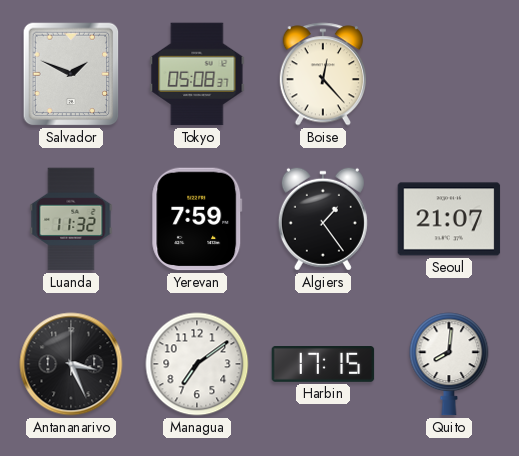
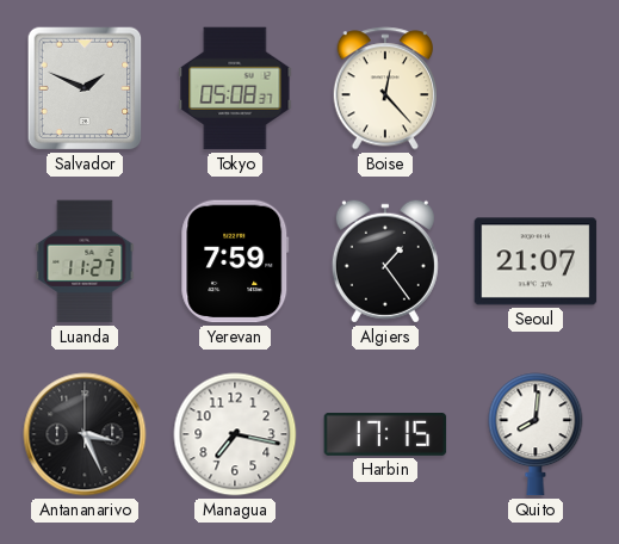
Luanda: 11:32 -> 11:27
Managua: 7:09 -> 7:17
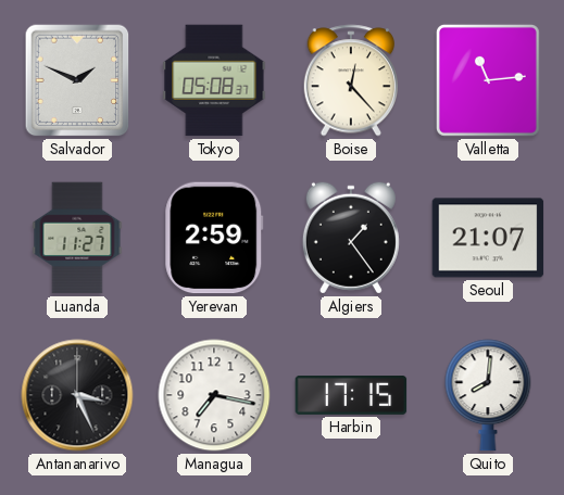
Valletta: none -> 11:14
Yerevan: 7:59 -> 2:59
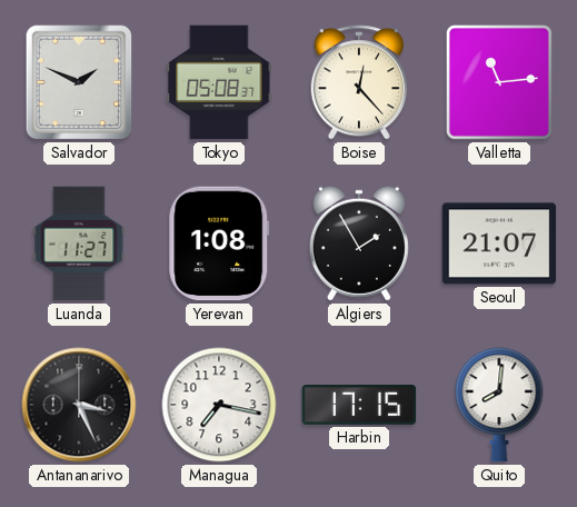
Yerevan: 2:59 -> 1:08
Algiers: 1:24 -> 1:55
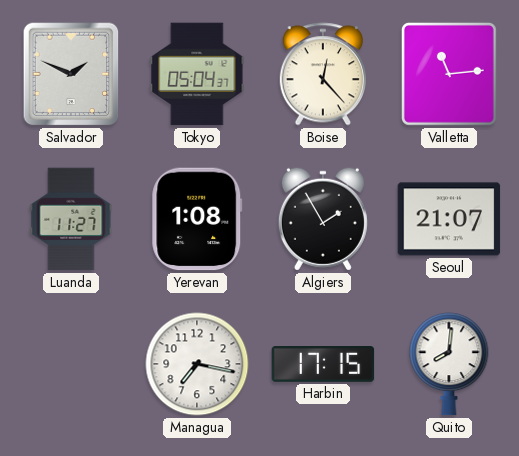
Tokyo: 05:08 -> 05:04
Antananarivo: 3:26 -> none
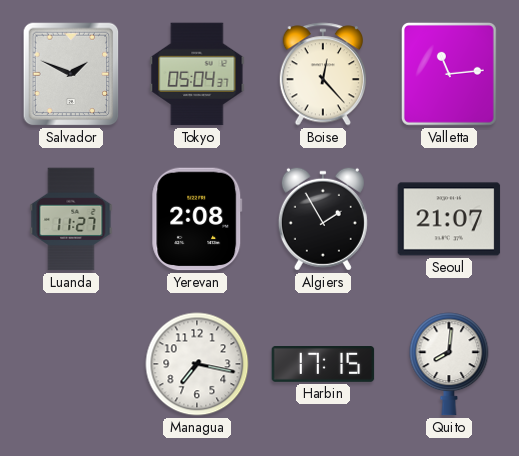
Yerevan: 1:08 -> 2:08
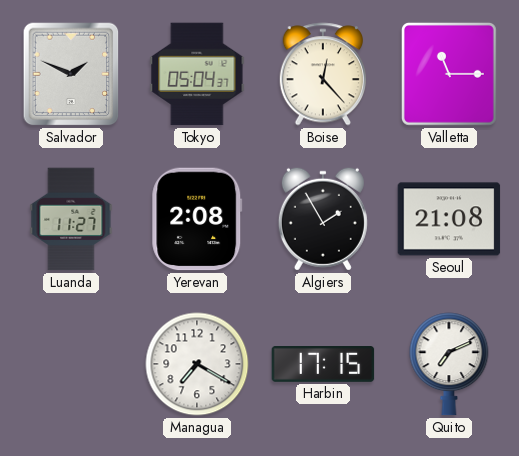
Valletta: 11:14 -> 11:15
Seoul: 21:07 -> 21:08
Managua: 7:17 -> 7:20
Quito: 8:01 -> 7:11
